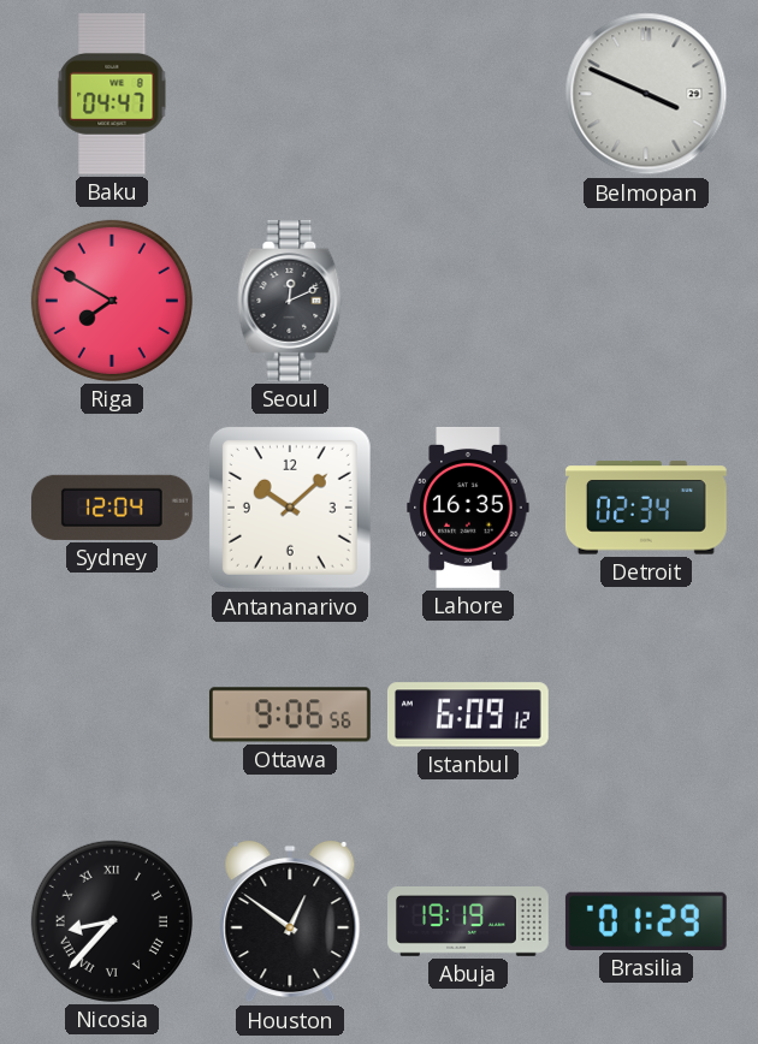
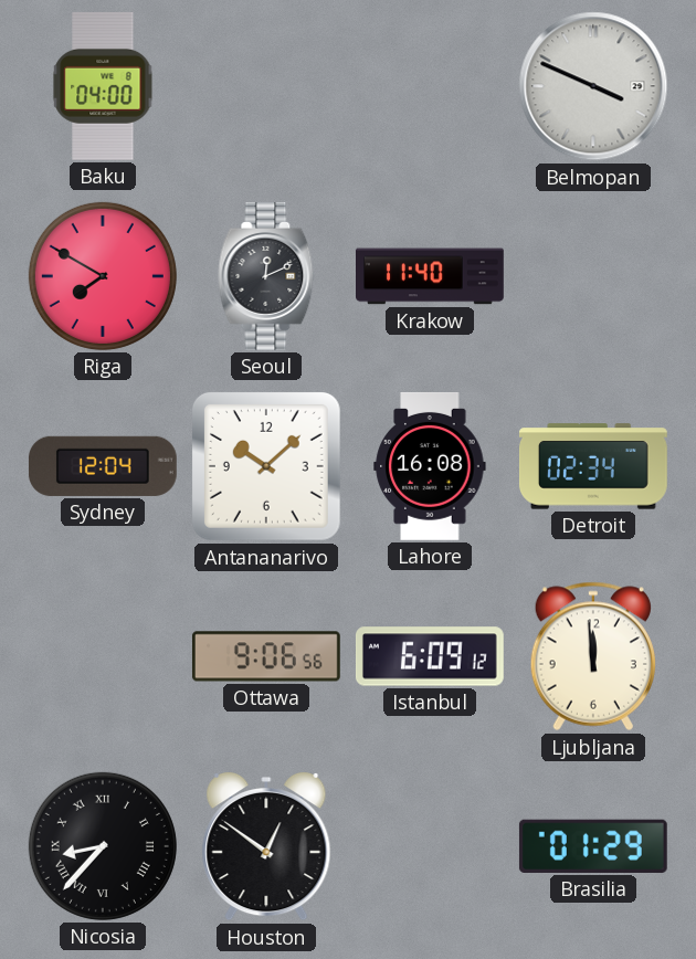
Baku: 04:47 -> 04:00
Krakow: none -> 11:40
Lahore: 16:35 -> 16:08
Ljubljana: none -> 11:59
Abuja: 19:19 -> none
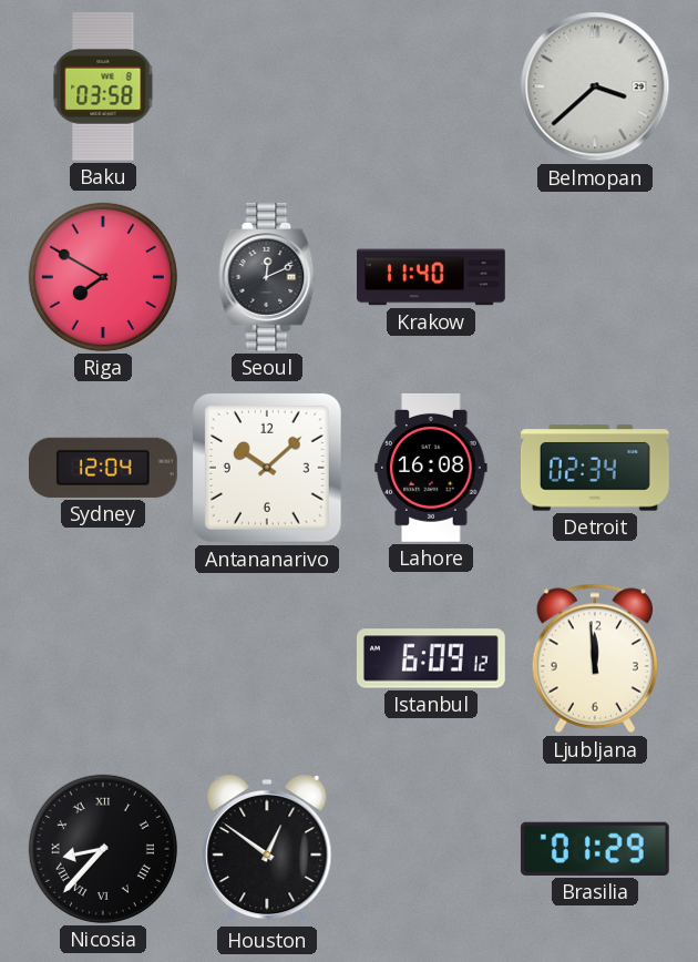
Baku: 04:00 -> 03:58
Belmopan: 3:49 -> 3:38
Ottawa: 9:06 -> none
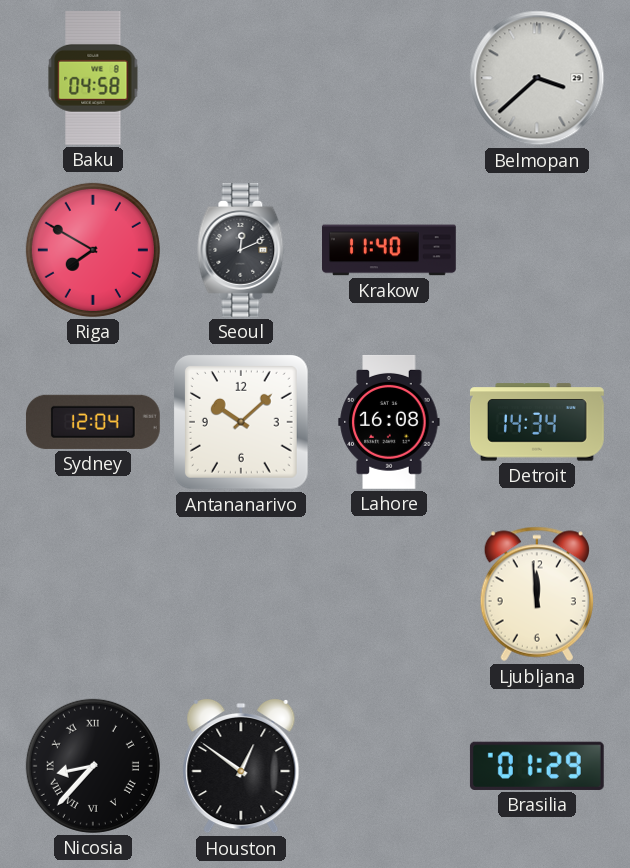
Baku: 03:58 -> 04:58
Detroit: 02:34 -> 14:34
Istanbul: 6:09 -> none
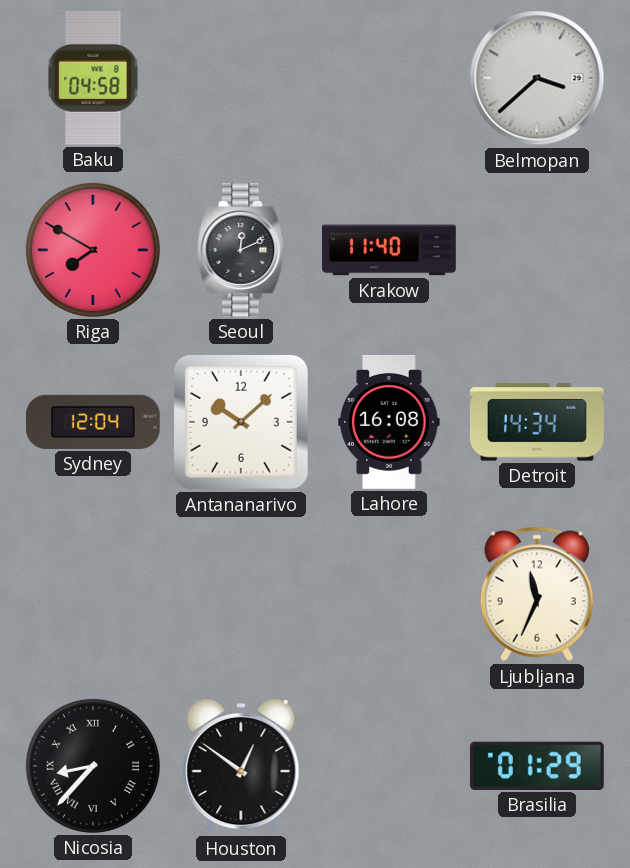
Ljubljana: 11:59 -> 11:34
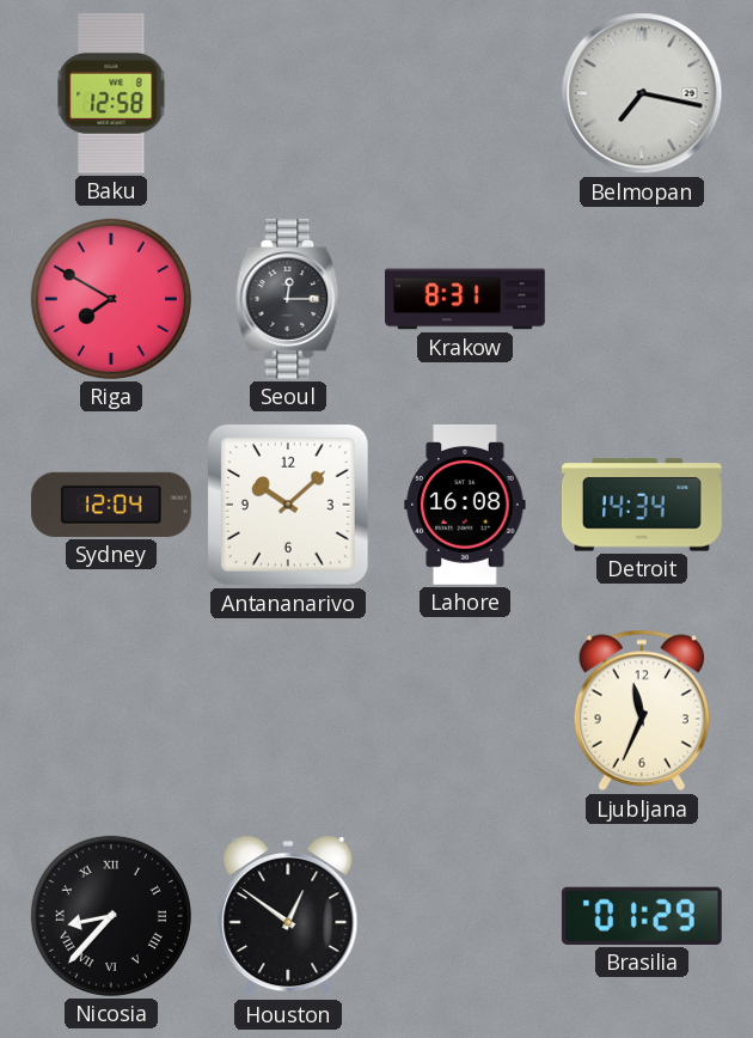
Baku: 04:58 -> 12:58
Belmopan: 3:38 -> 7:17
Seoul: 12:11 -> 12:15
Krakow: 11:40 -> 8:31
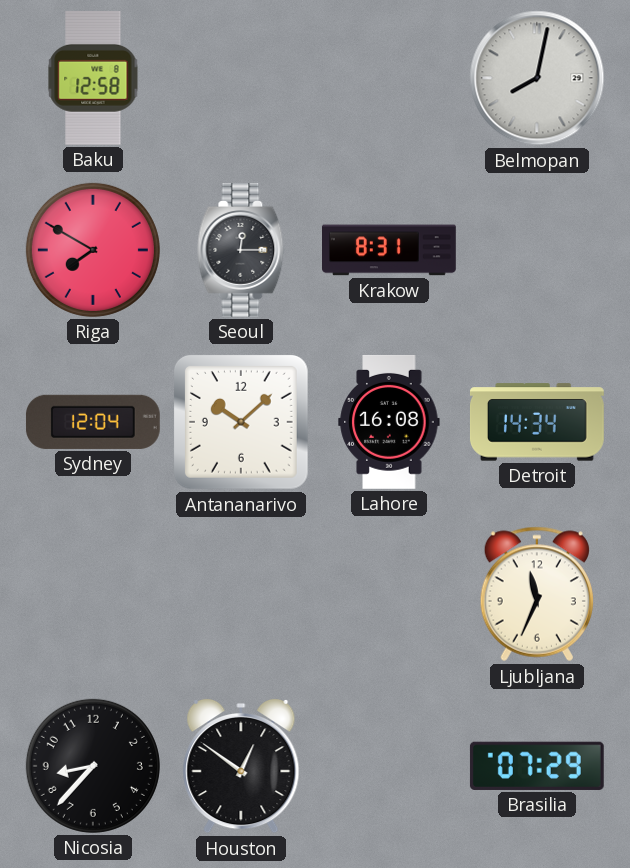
Belmopan: 7:17 -> 8:02
Nicosia numerals: Roman -> Arabic
Brasilia: 01:29 -> 07:29
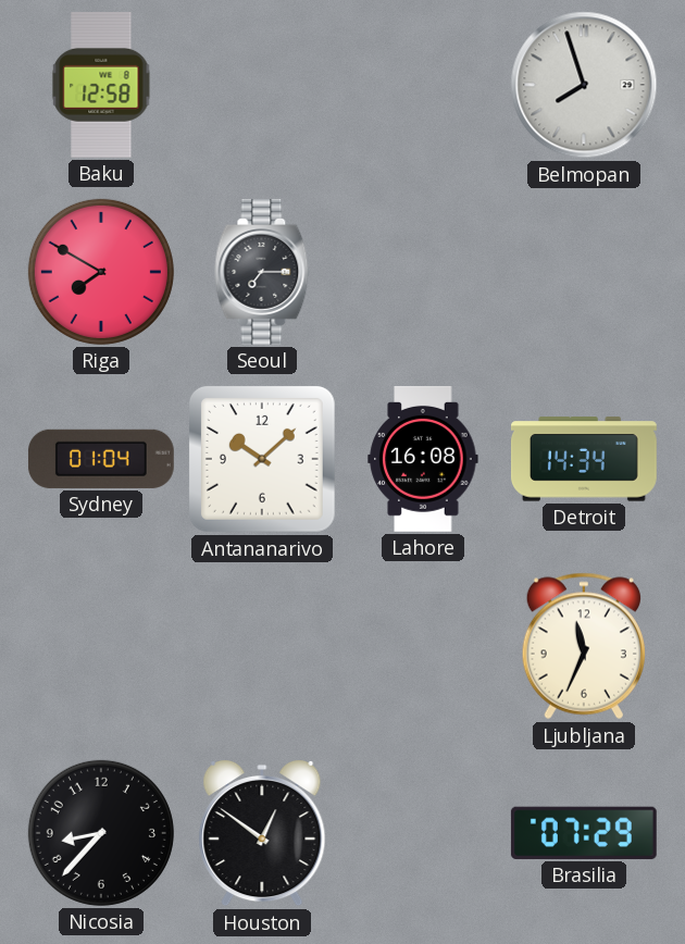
Belmopan: 8:02 -> 7:57
Seoul: 12:15 -> 7:15
Krakow: 8:31 -> none
Sydney: 12:04 -> 01:04
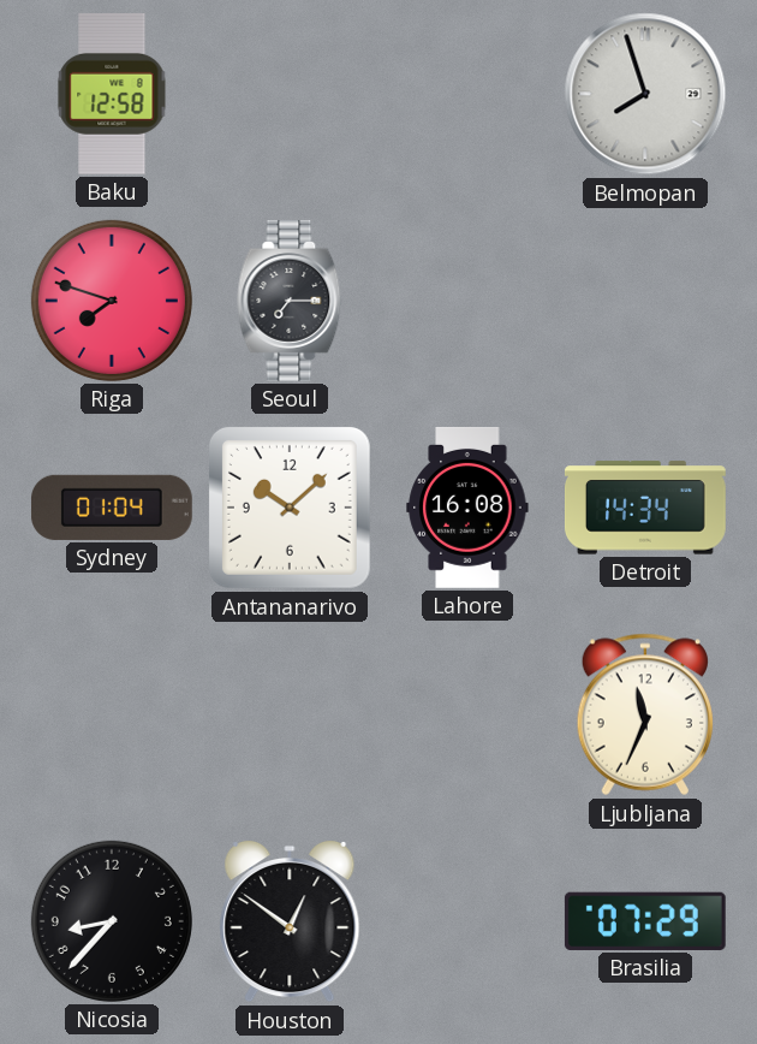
Riga: 7:50 -> 7:48
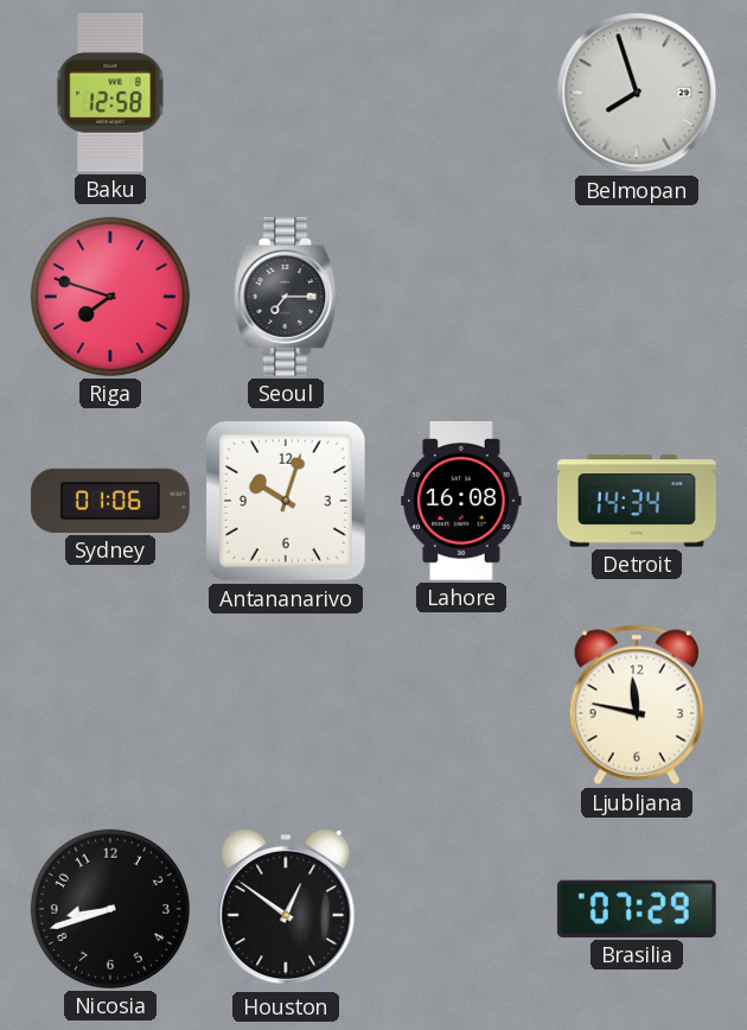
Sydney: 01:04 -> 01:06
Antananarivo: 10:08 -> 10:03
Ljubljana: 11:34 -> 11:47
Nicosia: 8:37 -> 8:42
